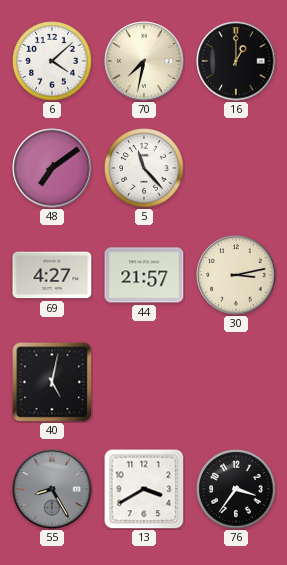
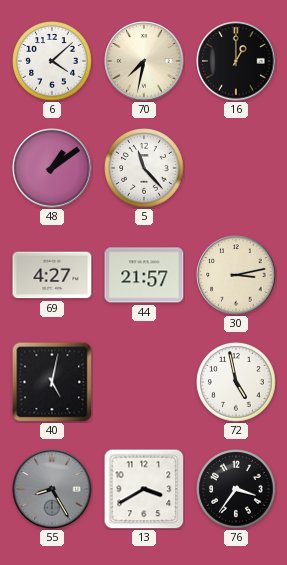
48: 7:09 -> 1:09
72: none -> 4:58
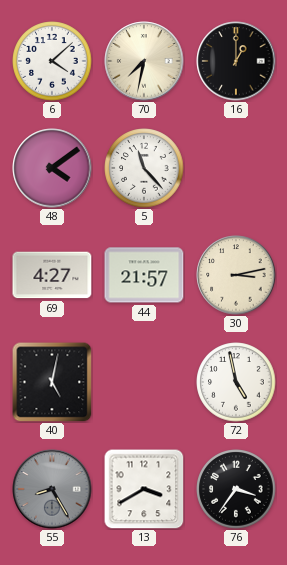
48: 1:09 -> 4:09
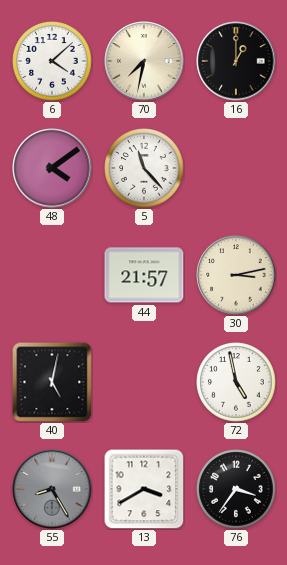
69: 4:27 -> none
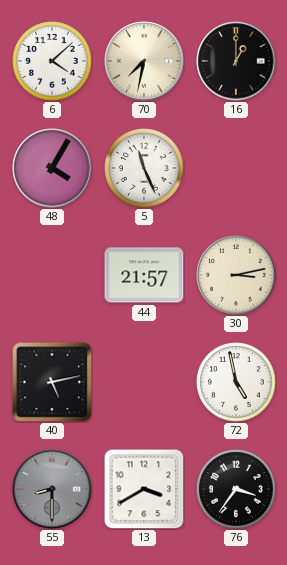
48: 4:09 -> 4:05
5: 11:23 -> 11:26
40: 5:02 -> 5:13
55: 8:25 -> 8:30
